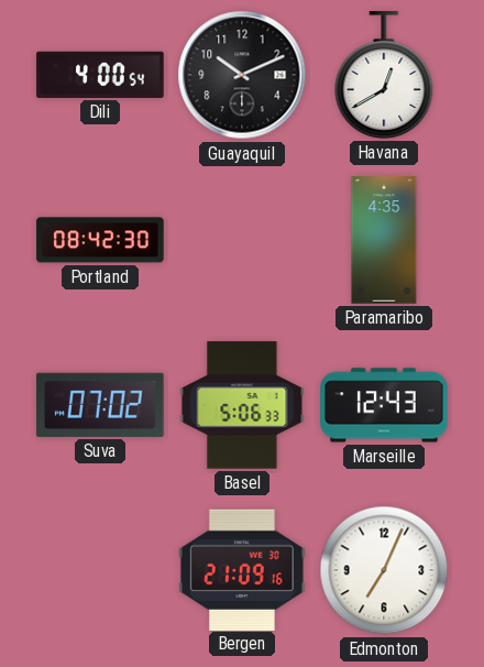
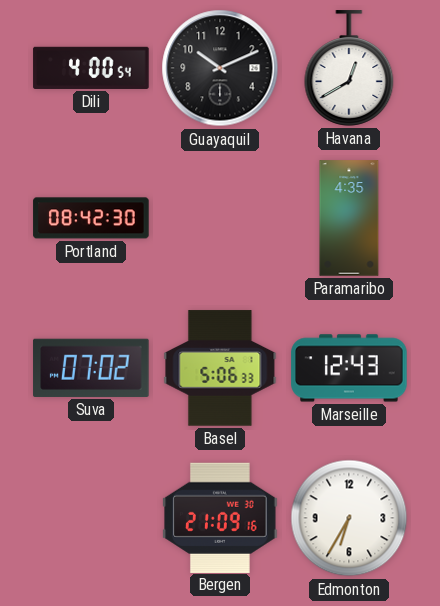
Edmonton: 7:04 -> 6:35
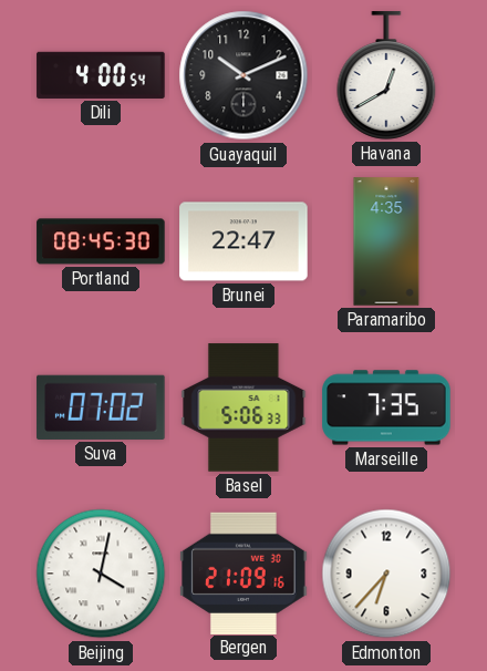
Portland: 08:42 -> 08:45
Brunei: none -> 22:47
Marseille: 12:43 -> 7:35
Beijing: none -> 4:02
Edmonton: 6:35 -> 6:37
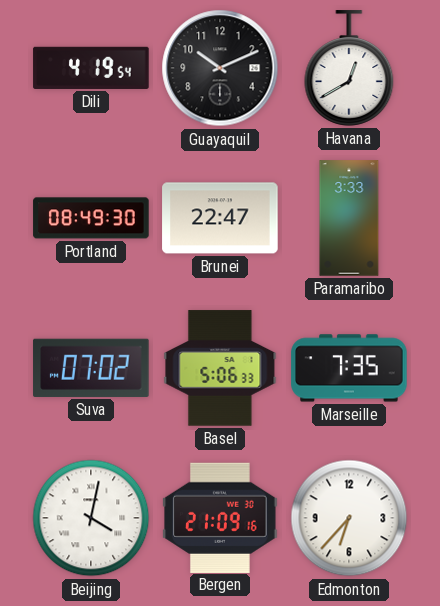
Dili: 4:00 -> 4:19
Portland: 08:45 -> 08:49
Paramaribo: 4:35 -> 3:33
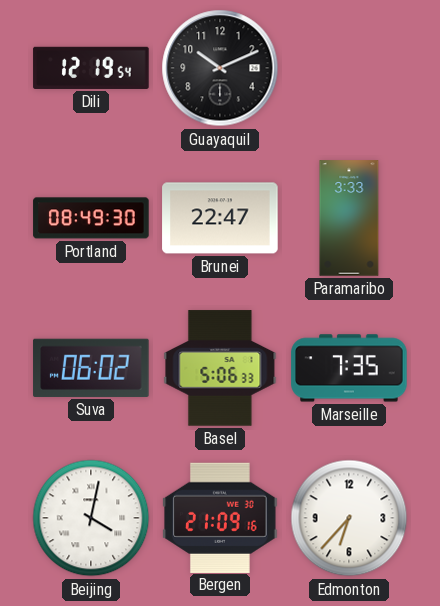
Dili: 4:19 -> 12:19
Havana: 12:40 -> none
Suva: 07:02 -> 06:02
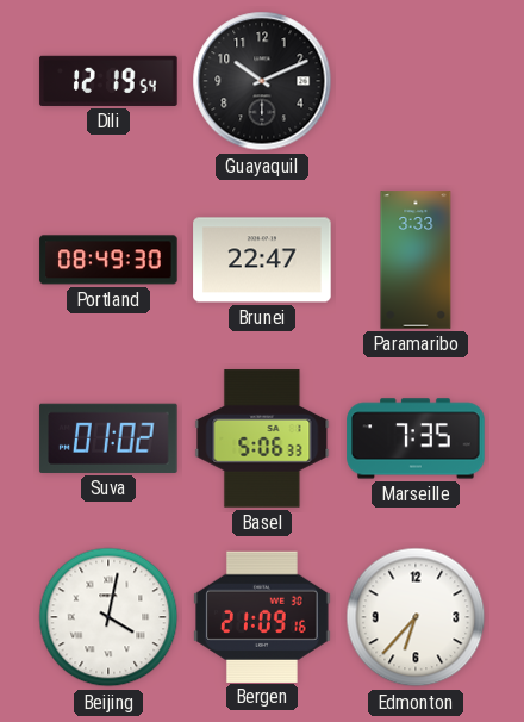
Suva: 06:02 -> 01:02
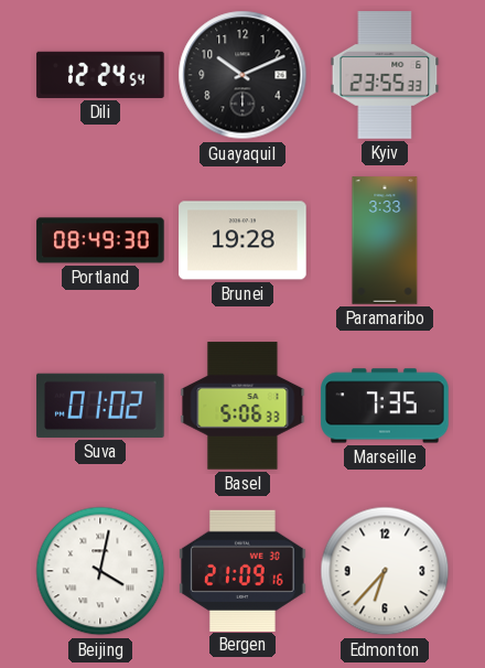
Dili: 12:19 -> 12:24
Kyiv: none -> 23:55
Brunei: 22:47 -> 19:28
